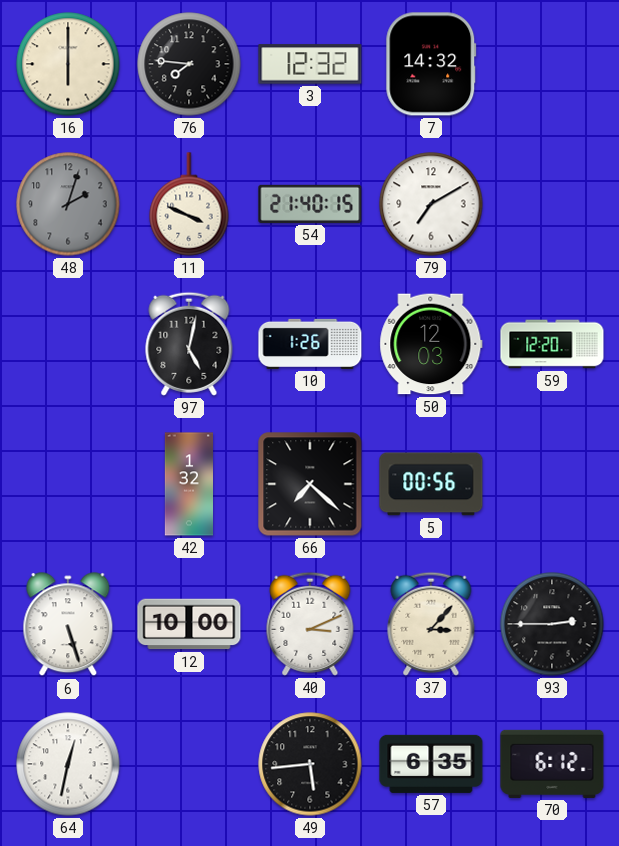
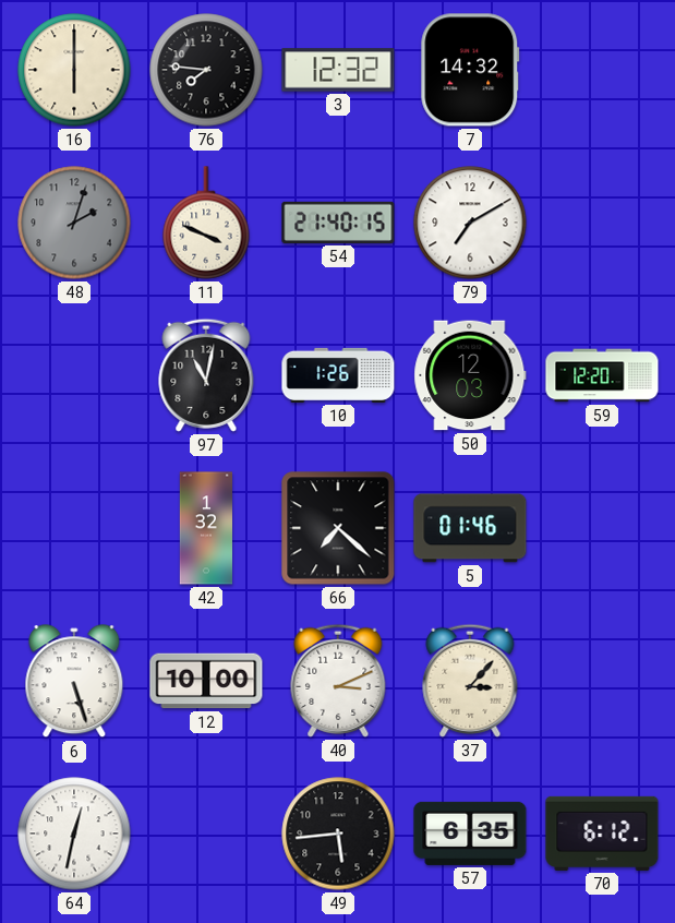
97: 5:02 -> 11:02
5: 00:56 -> 01:46
93: 2:45 -> none
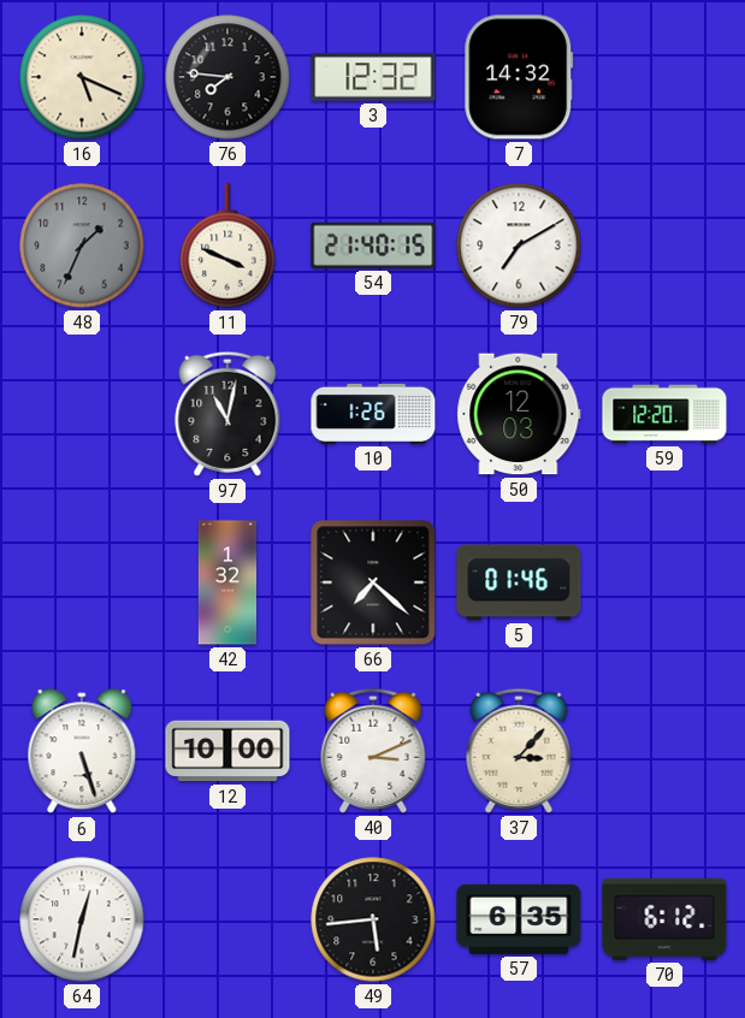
16: 6:00 -> 5:19
48: 2:03 -> 1:34
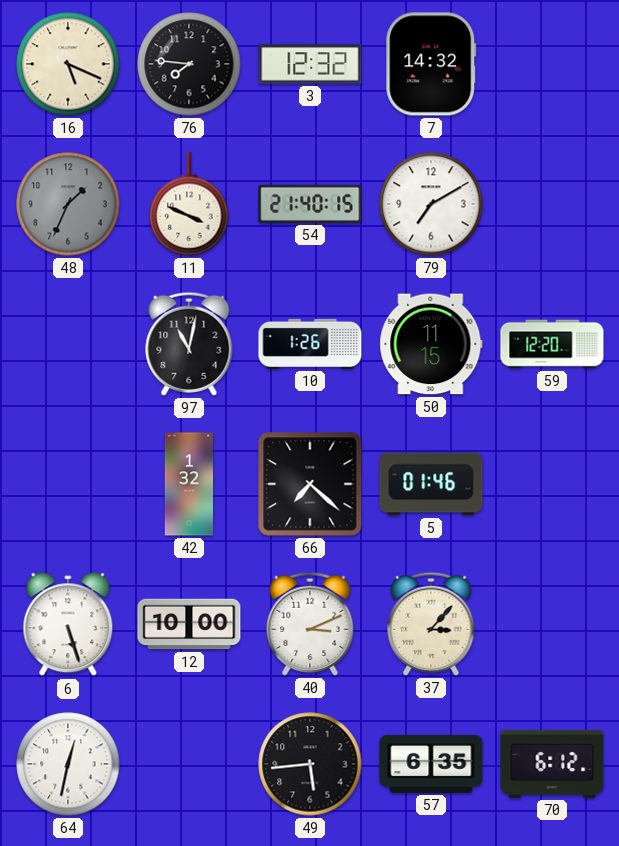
50: 12:03 -> 11:15
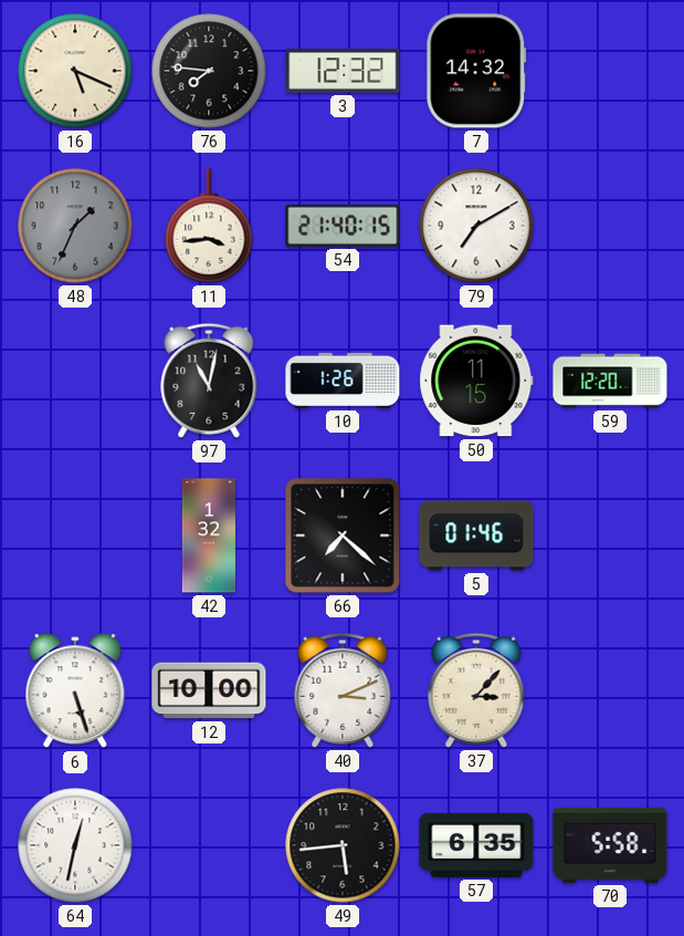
11: 3:49 -> 3:44
70: 6:12 -> 5:58
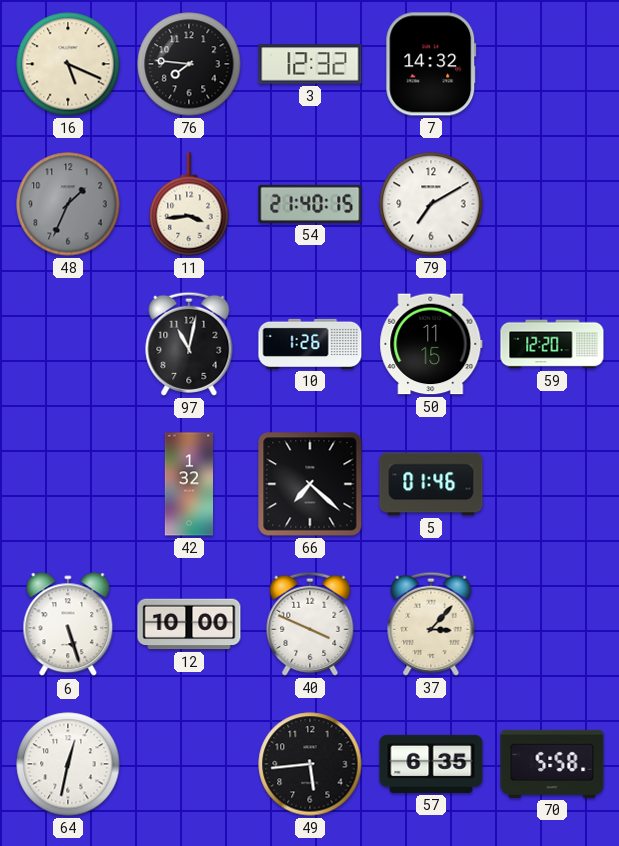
40: 3:11 -> 3:49
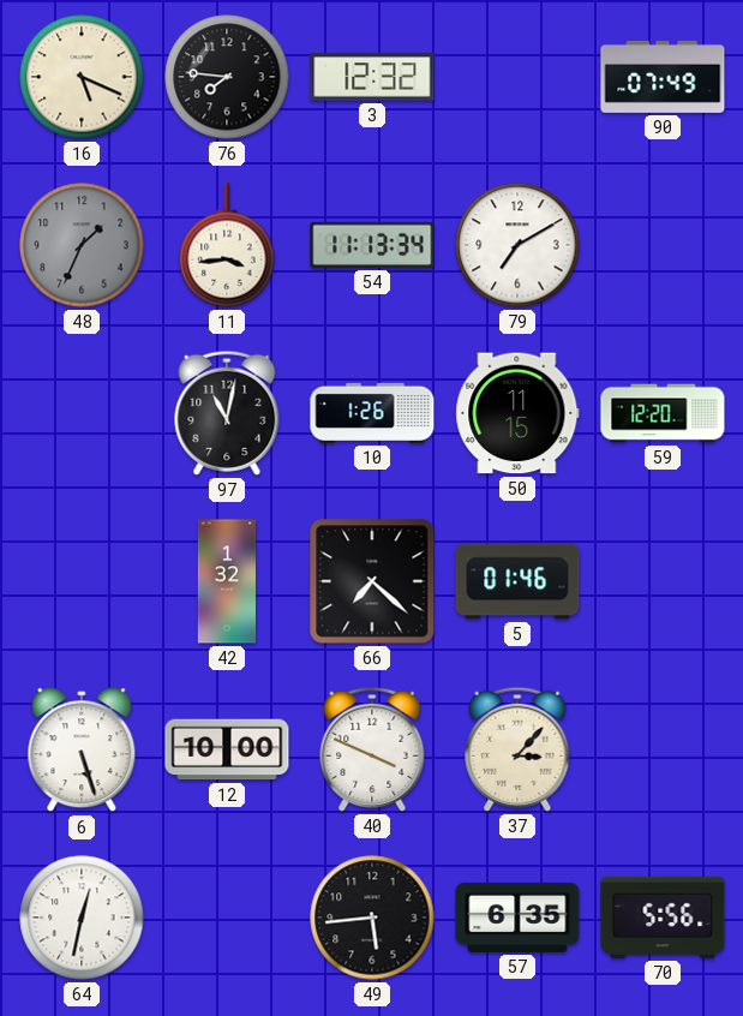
7: 14:32 -> none
90: none -> 07:49
54: 21:40 -> 11:13
70: 5:58 -> 5:56
